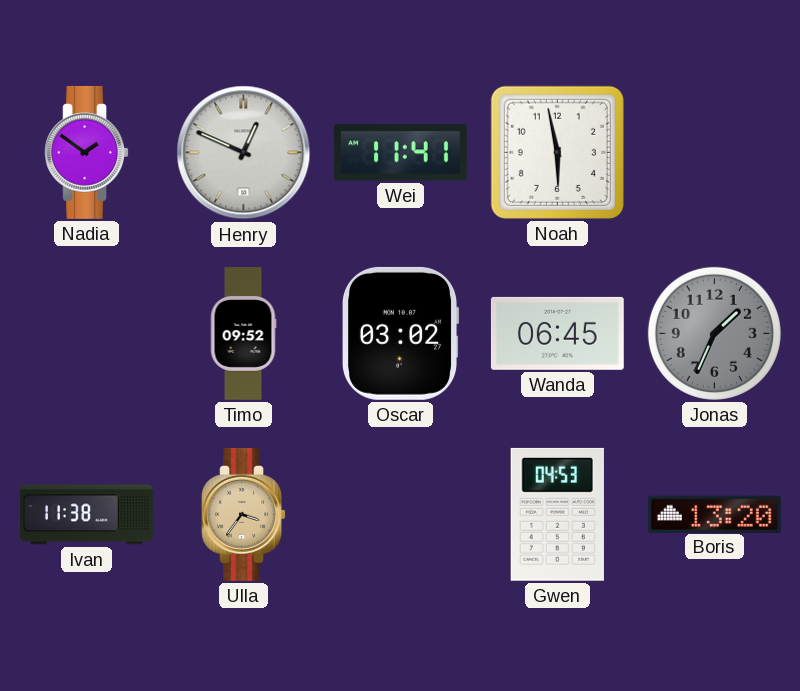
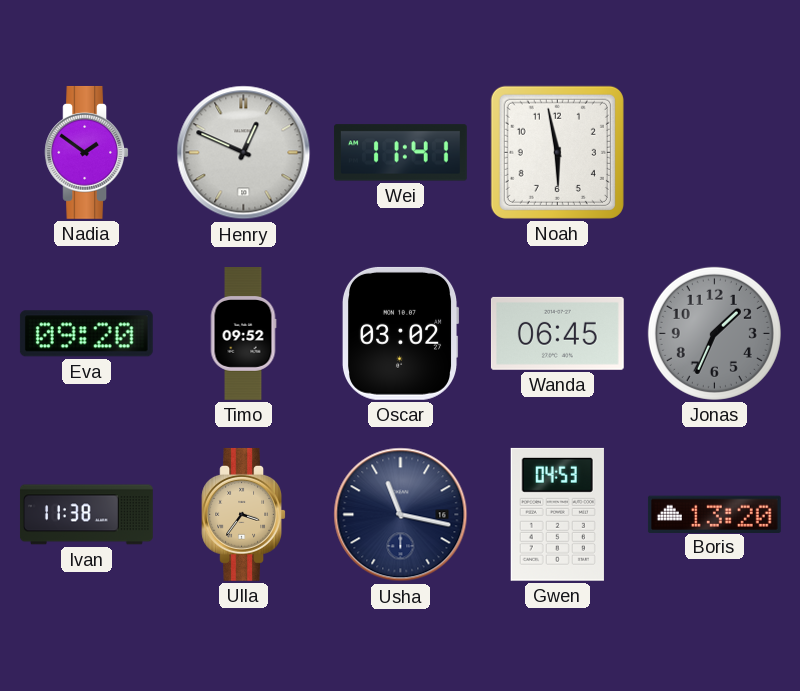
Eva: none -> 09:20
Usha: none -> 11:17
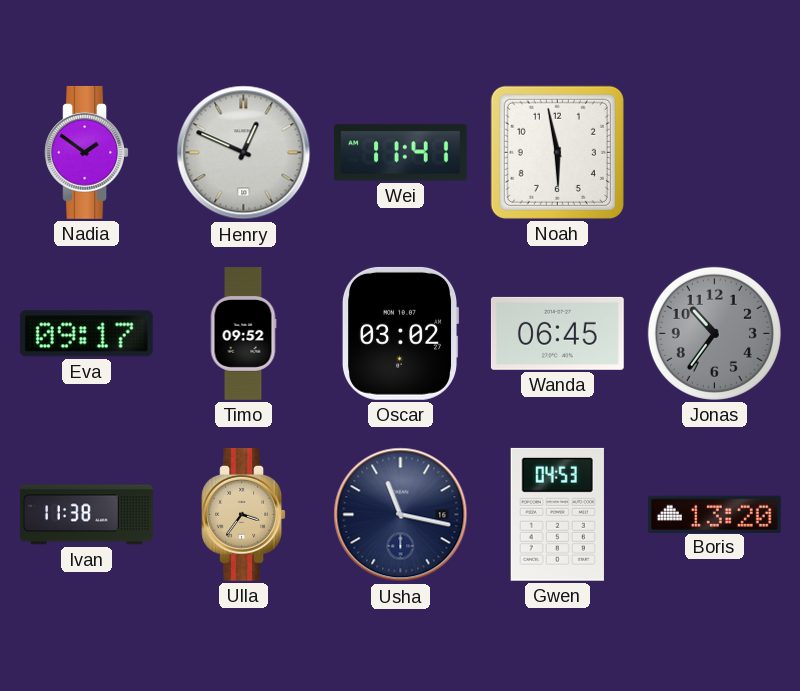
Eva: 09:20 -> 09:17
Jonas: 1:34 -> 10:36
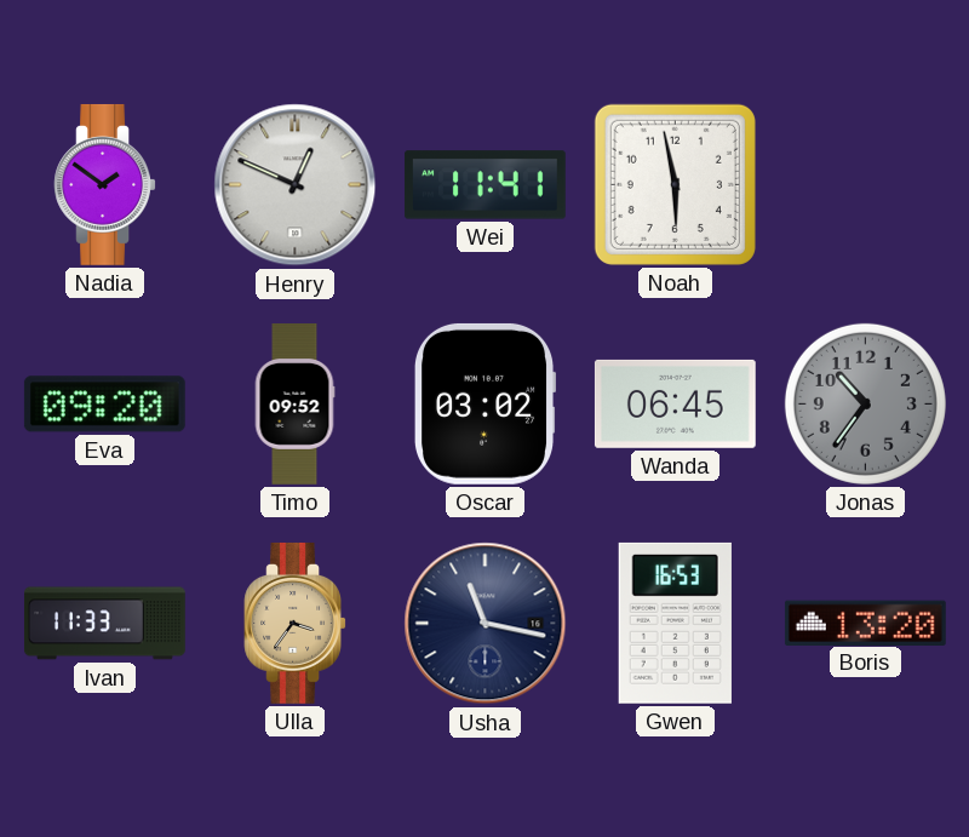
Eva: 09:17 -> 09:20
Ivan: 11:38 -> 11:33
Gwen: 04:53 -> 16:53
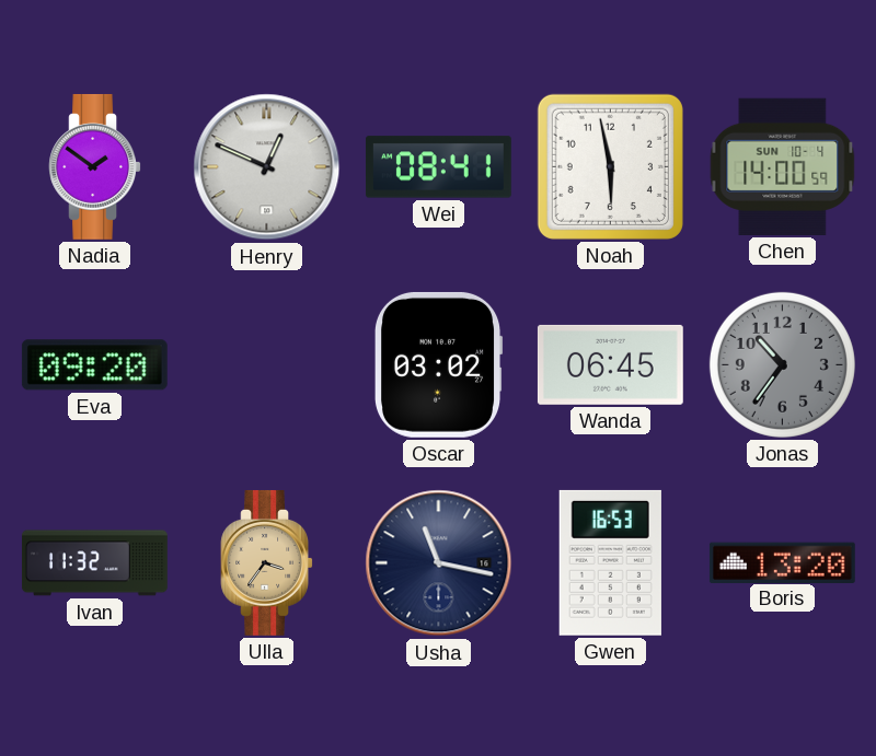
Wei: 11:41 -> 08:41
Chen: none -> 14:00
Timo: 09:52 -> none
Ivan: 11:33 -> 11:32
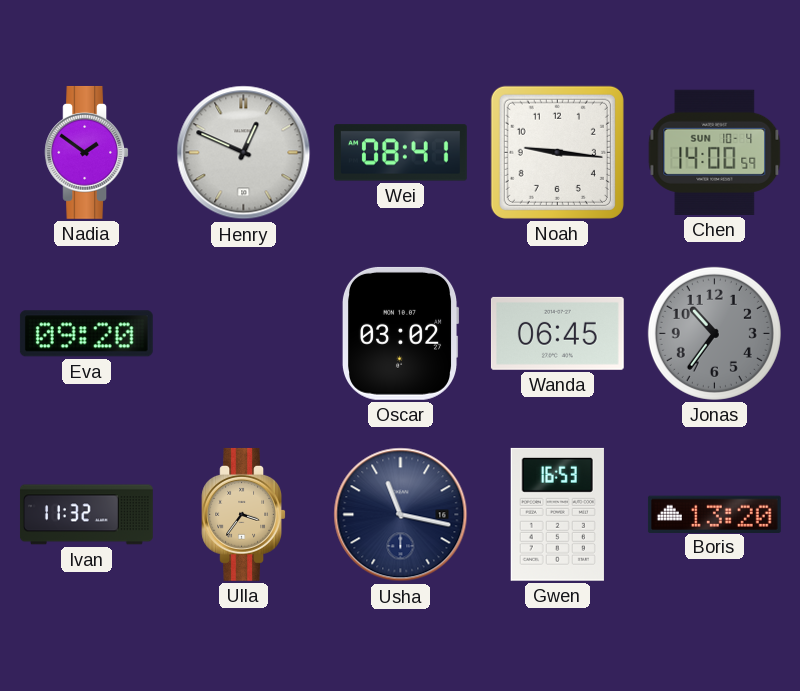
Noah: 5:58 -> 9:16
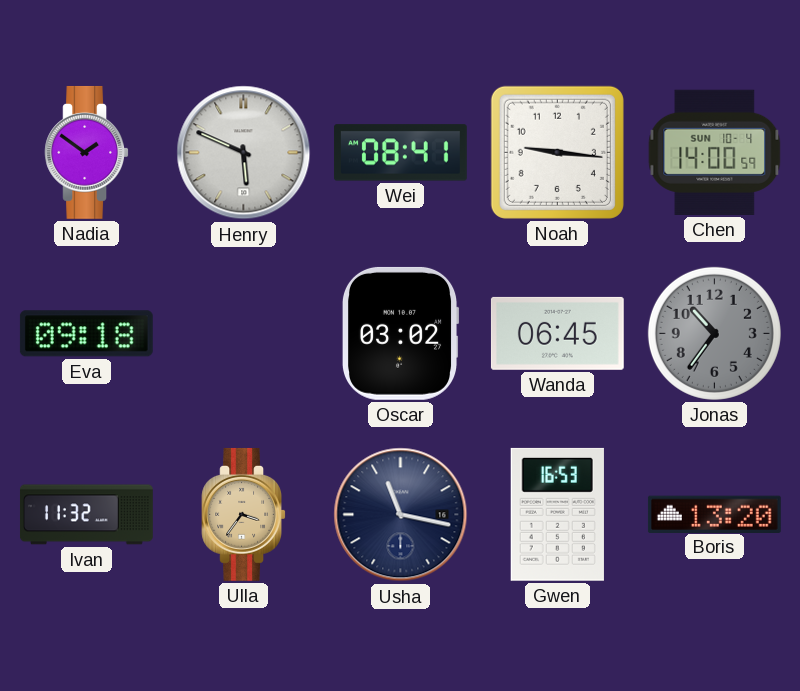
Henry: 12:49 -> 5:49
Eva: 09:20 -> 09:18
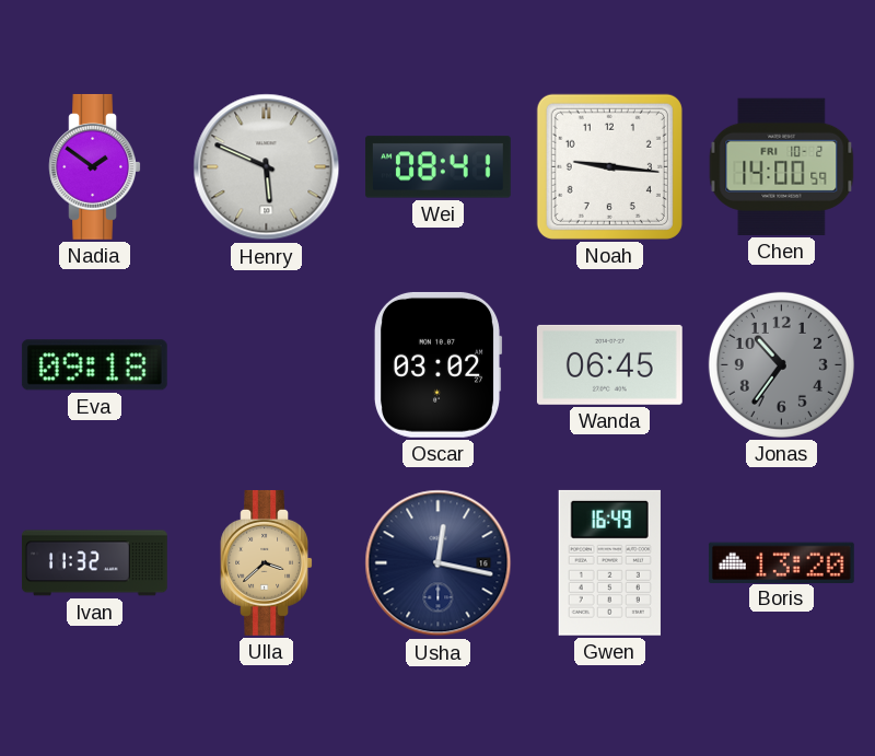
Chen date: SUN 10-4 -> FRI 10-2
Ulla: 3:36 -> 3:38
Usha: 11:17 -> 12:17
Gwen: 16:53 -> 16:49
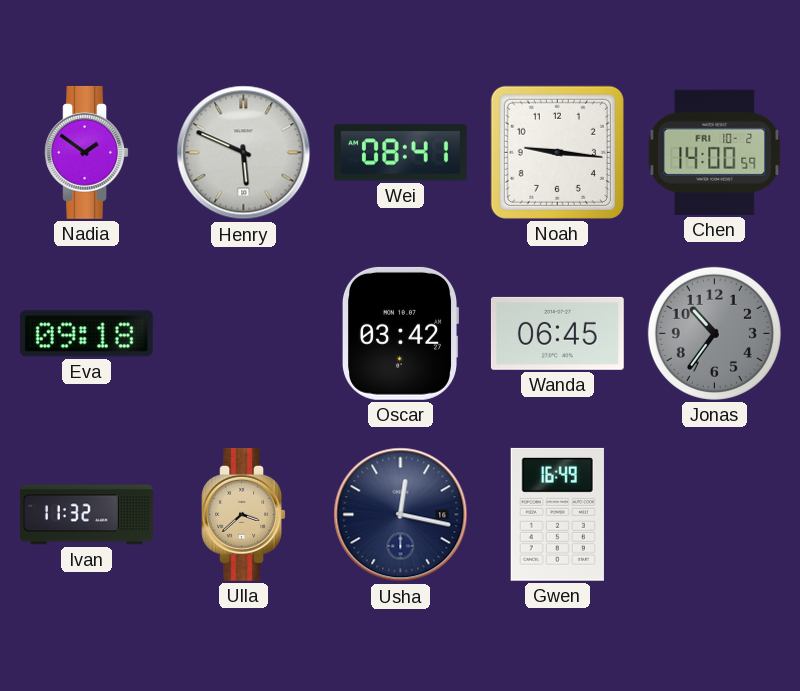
Oscar: 03:02 -> 03:42
Boris: 13:20 -> none
